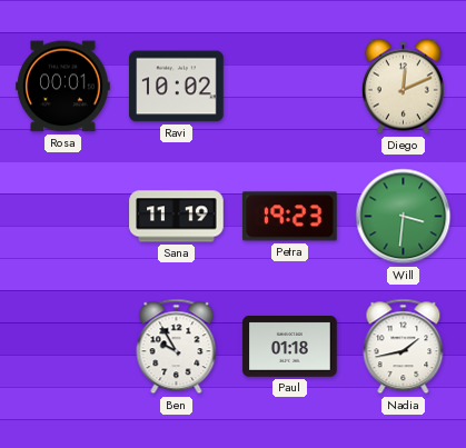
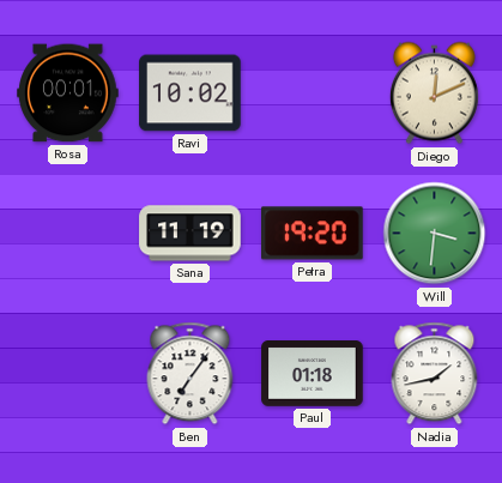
Petra: 19:23 -> 19:20
Ben: 9:55 -> 7:06
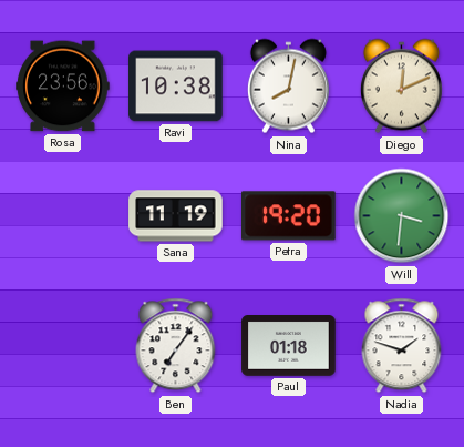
Rosa: 00:01 -> 23:56
Ravi: 10:02 -> 10:38
Nina: none -> 8:02
Nadia: 1:43 -> 1:48
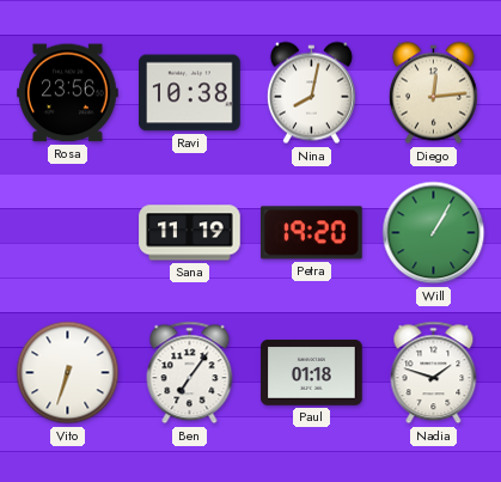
Diego: 12:11 -> 12:14
Will: 3:31 -> 1:05
Vito: none -> 6:33
